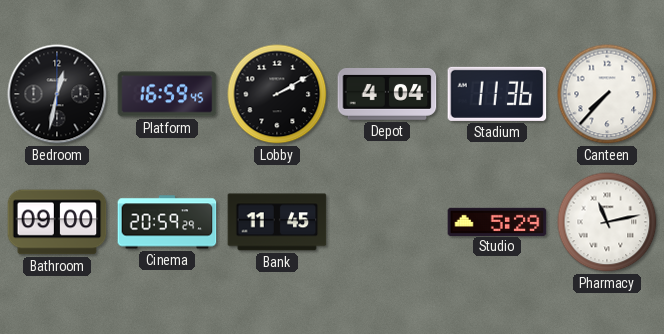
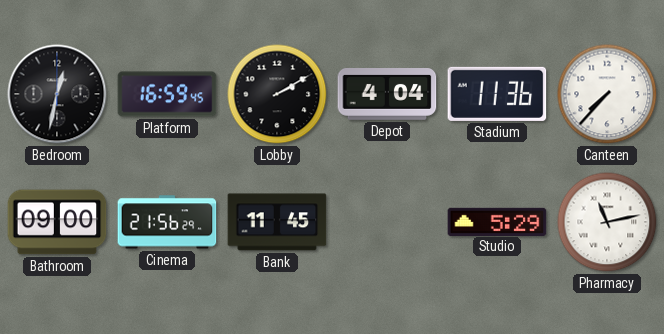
Cinema: 20:59 -> 21:56
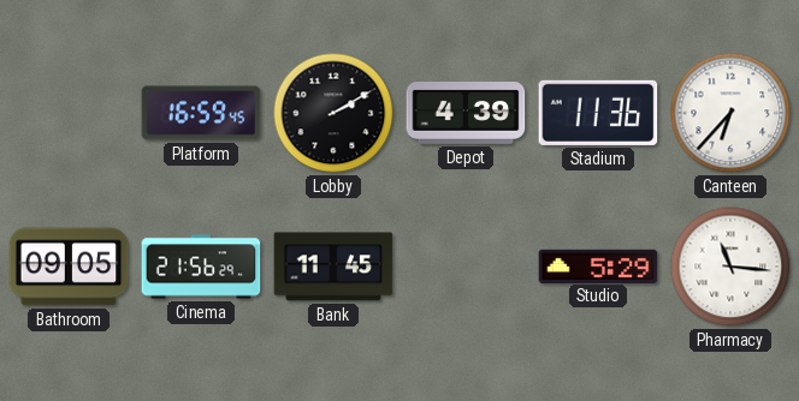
Bedroom: 12:32 -> none
Depot: 4:04 -> 4:39
Canteen: 7:37 -> 6:37
Bathroom: 09:00 -> 09:05
Pharmacy: 11:13 -> 11:16
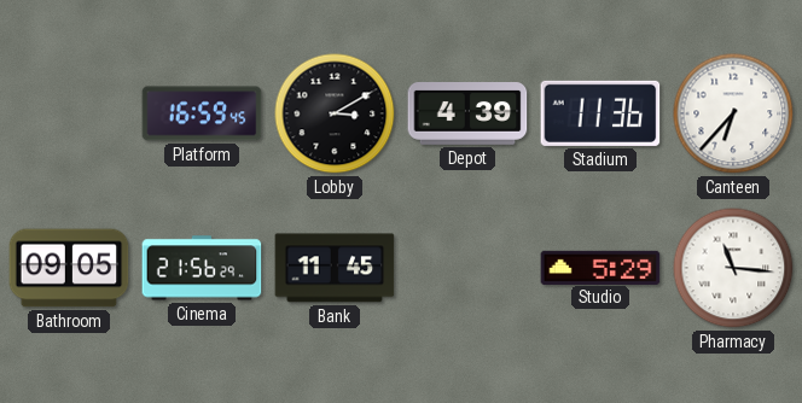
Lobby: 2:10 -> 3:10
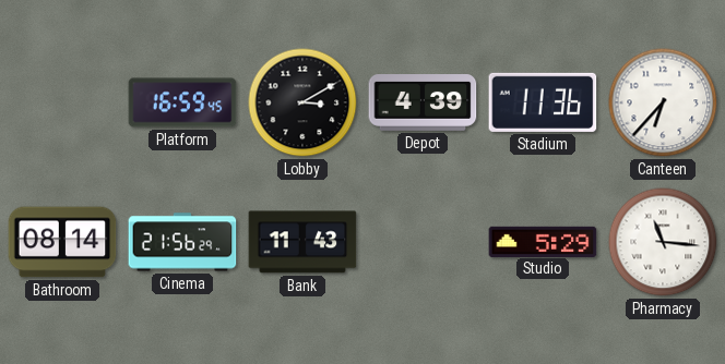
Bathroom: 09:05 -> 08:14
Bank: 11:45 -> 11:43
